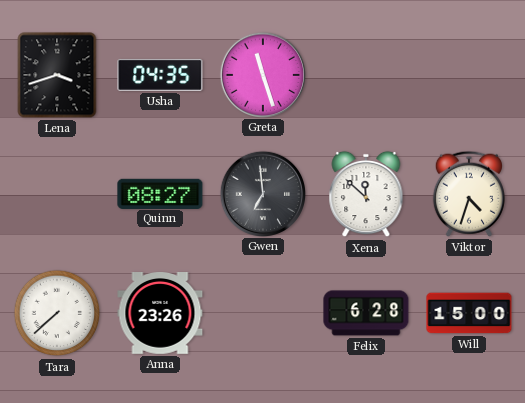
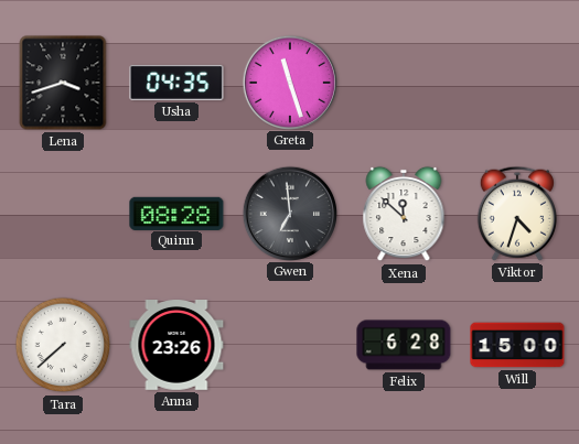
Quinn: 08:27 -> 08:28
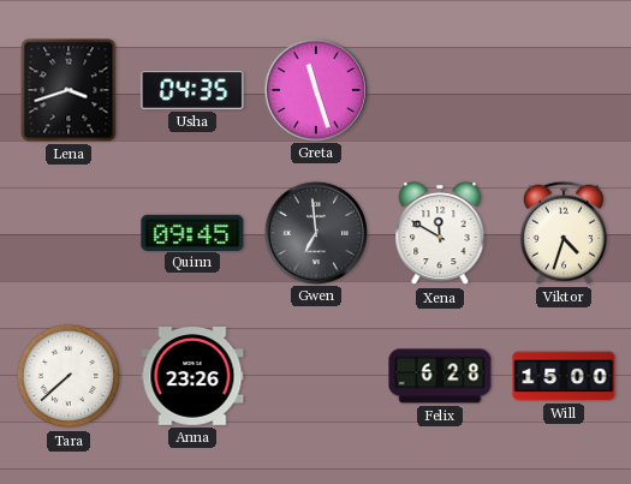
Quinn: 08:28 -> 09:45
Xena: 11:52 -> 11:50
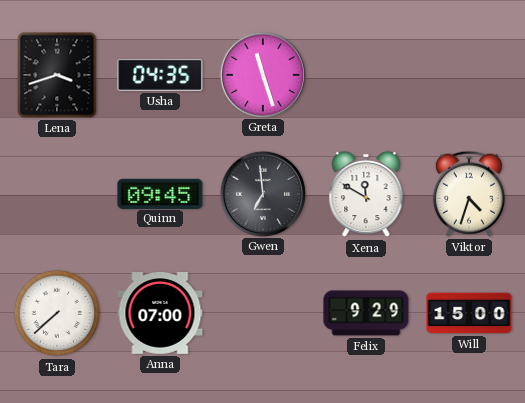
Anna: 23:26 -> 07:00
Felix: 6:28 -> 9:29
